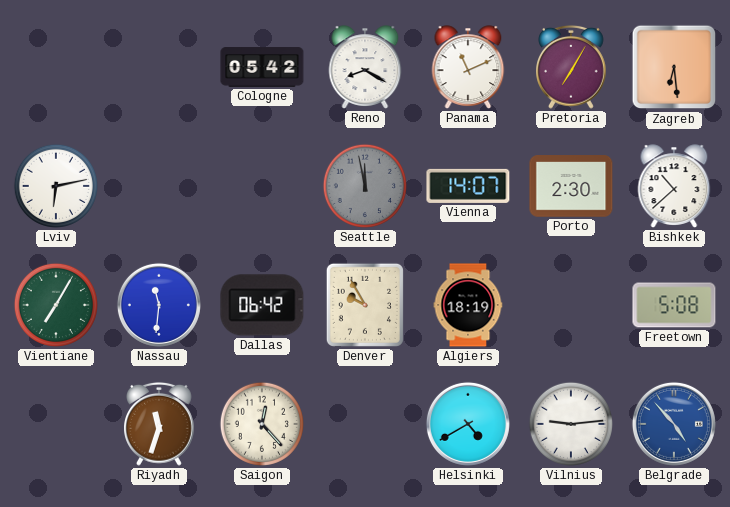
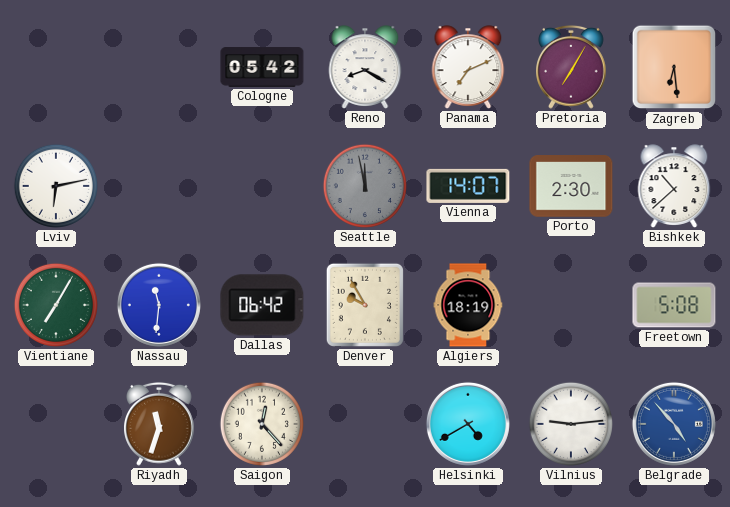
Panama: 11:11 -> 7:11
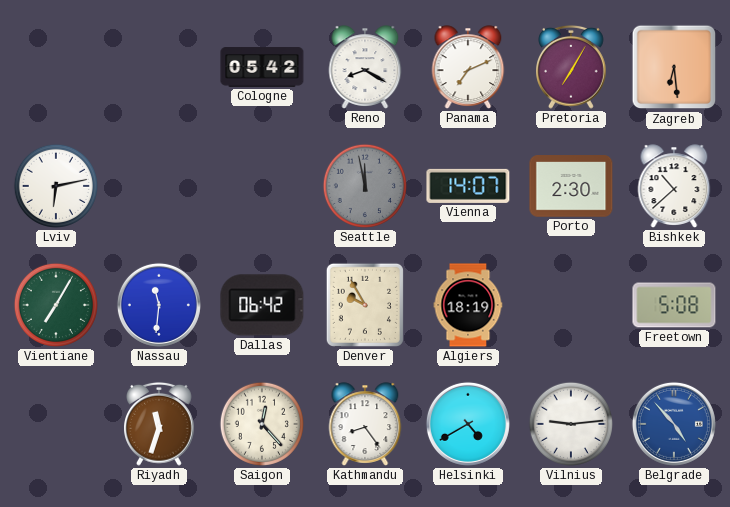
Kathmandu: none -> 8:24
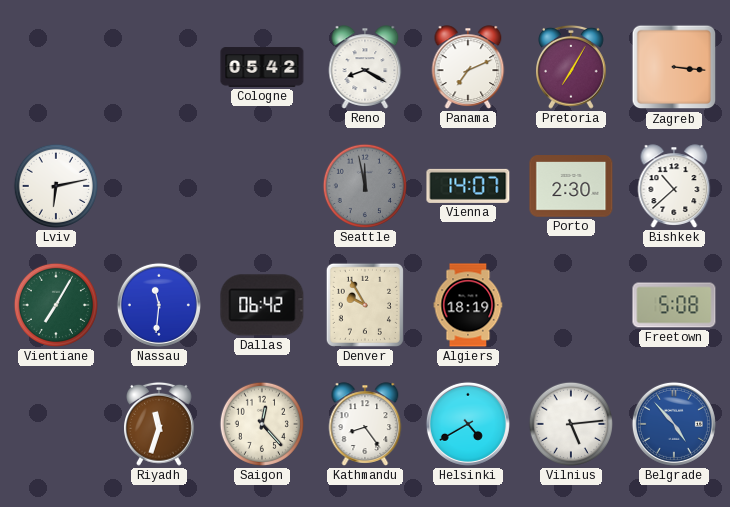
Zagreb: 6:29 -> 3:16
Vilnius: 9:14 -> 5:14
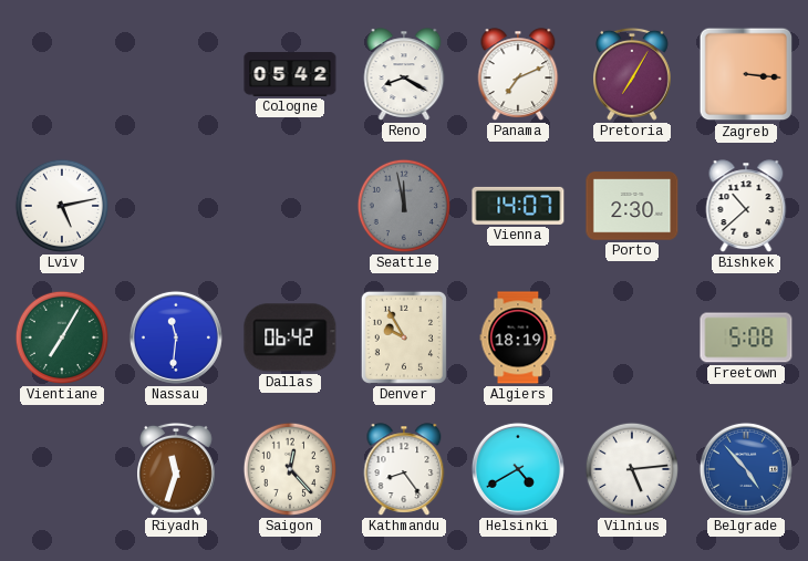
Lviv: 6:13 -> 5:13
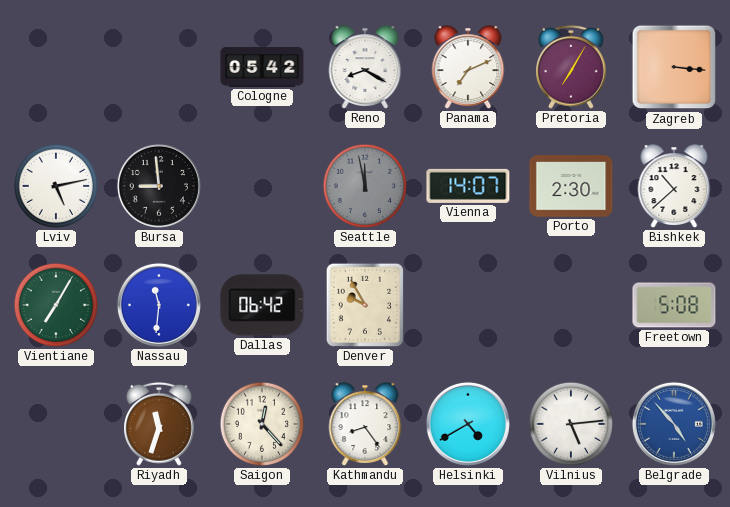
Bursa: none -> 8:59
Algiers: 18:19 -> none
